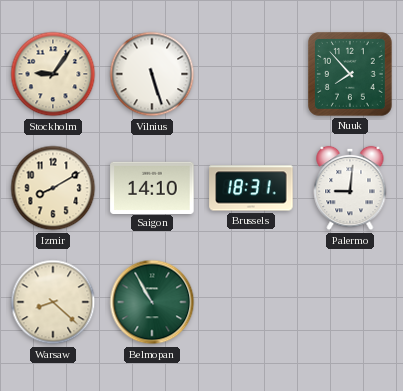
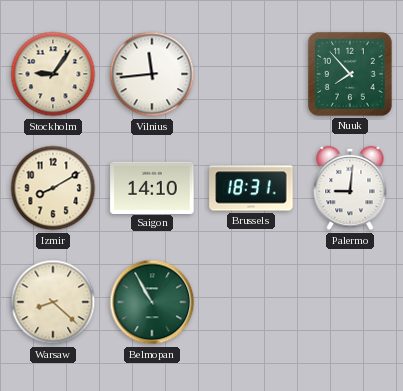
Vilnius: 5:27 -> 11:44
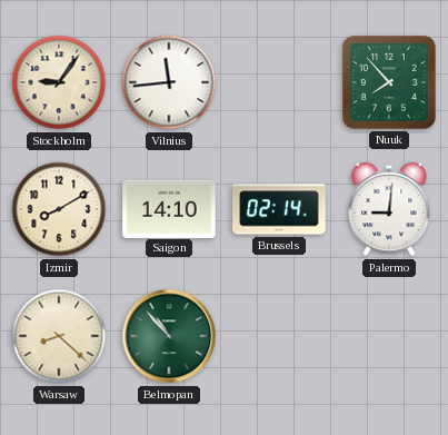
Brussels: 18:31 -> 02:14
Belmopan: 10:55 -> 10:53
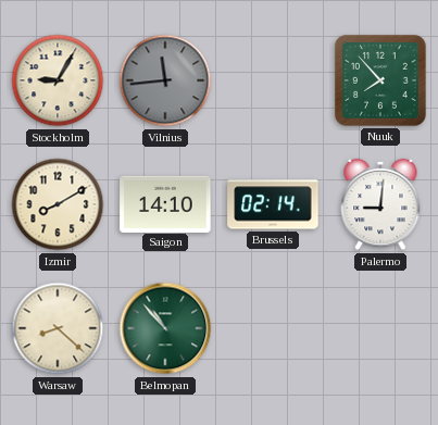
Stockholm: 9:06 -> 9:05
Vilnius dial: white -> grey
